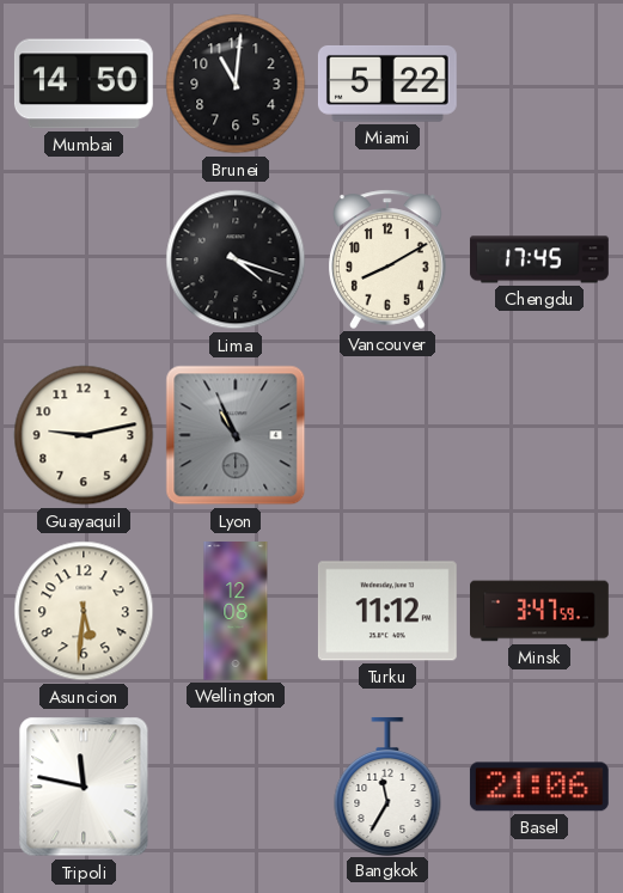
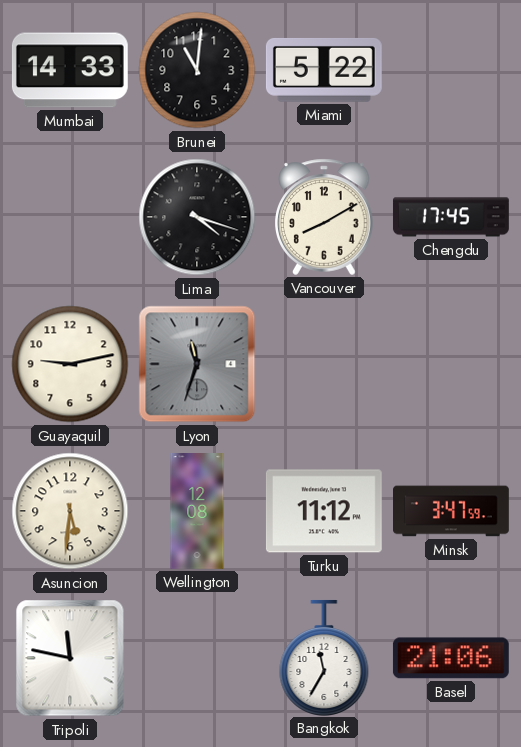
Mumbai: 14:50 -> 14:33
Lyon: 10:56 -> 11:33
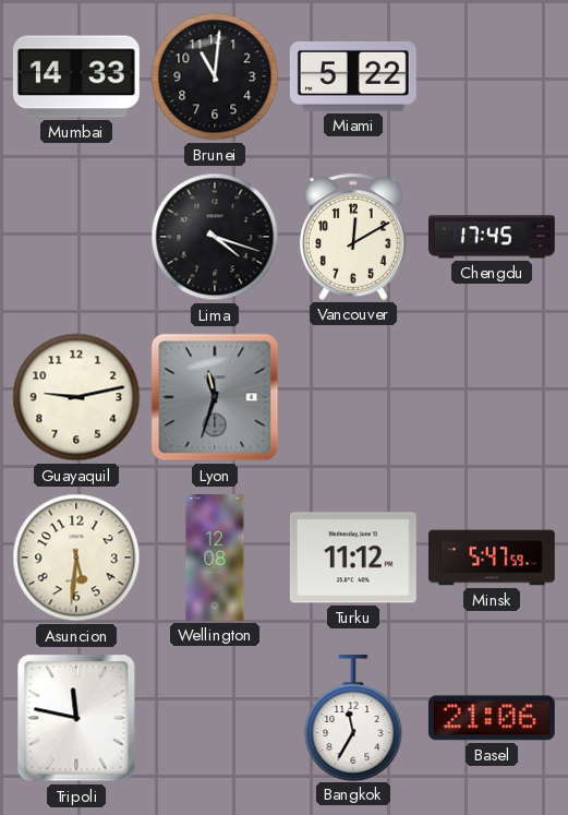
Vancouver: 8:10 -> 12:10
Minsk: 3:47 -> 5:47
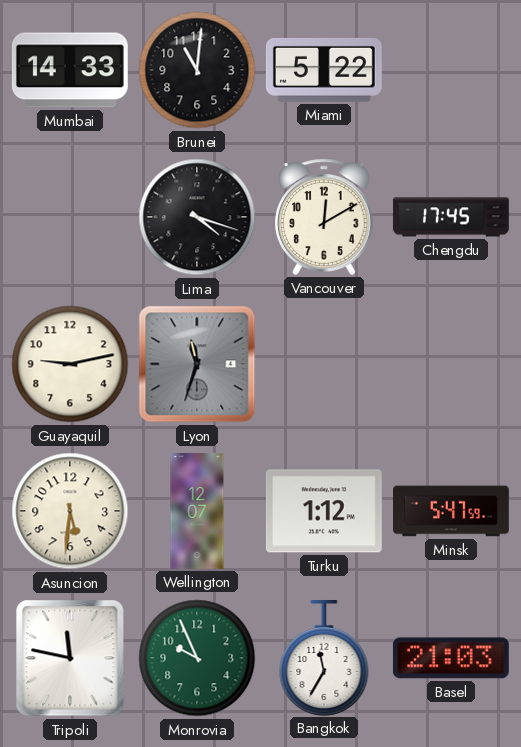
Wellington: 12:08 -> 12:07
Turku: 11:12 -> 1:12
Monrovia: none -> 9:56
Basel: 21:06 -> 21:03
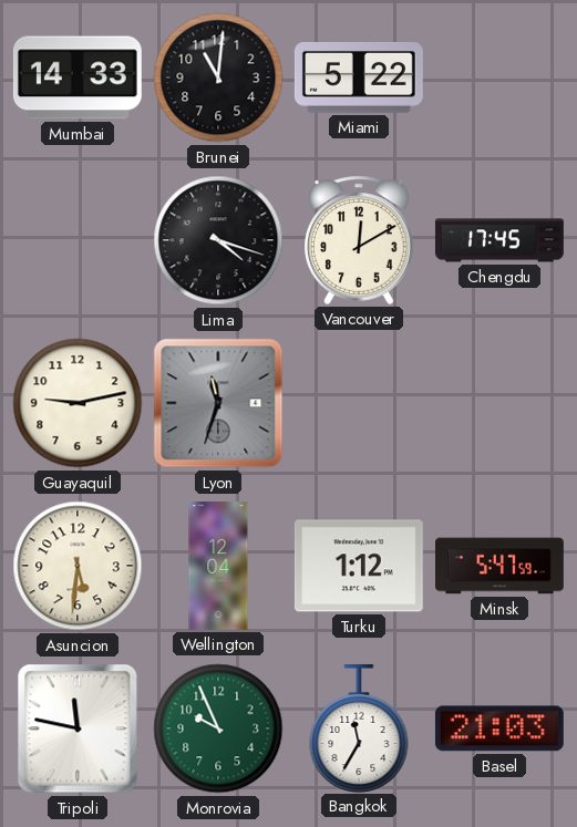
Wellington: 12:07 -> 12:04
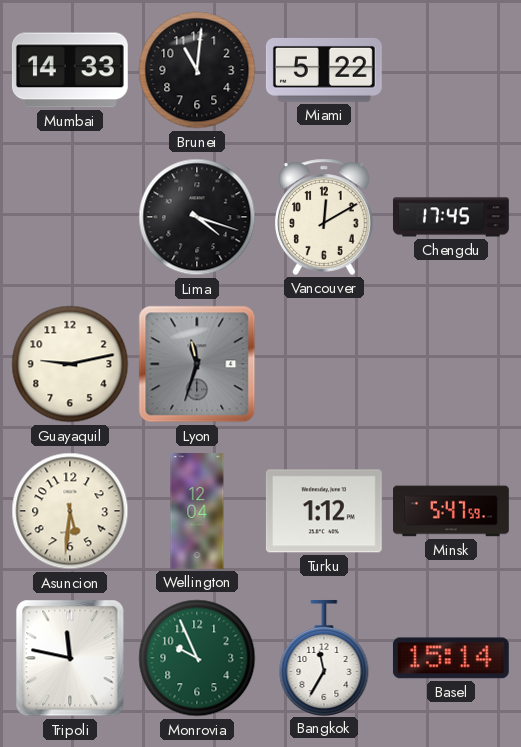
Basel: 21:03 -> 15:14
